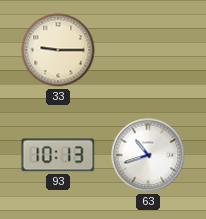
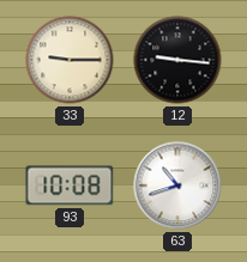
12: none -> 9:16
93: 10:13 -> 10:08
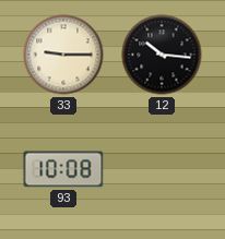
12: 9:16 -> 10:16
63: 10:42 -> none
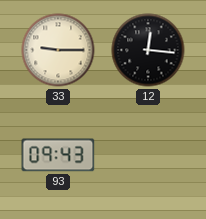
12: 10:16 -> 12:16
93: 10:08 -> 09:43
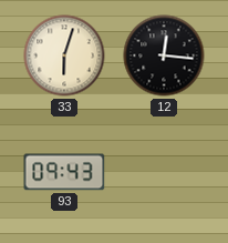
33: 9:15 -> 6:03
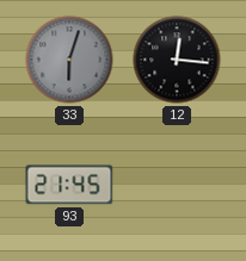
33 dial: cream -> grey
93: 09:43 -> 21:45
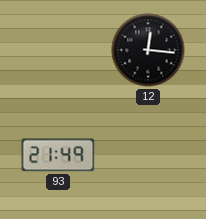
33: 6:03 -> none
93: 21:45 -> 21:49
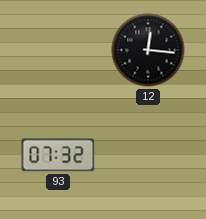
93: 21:49 -> 07:32
